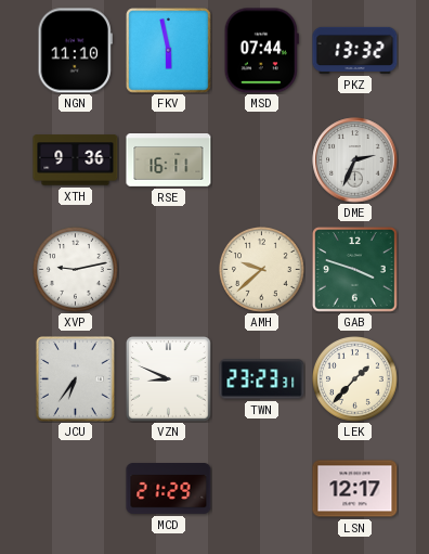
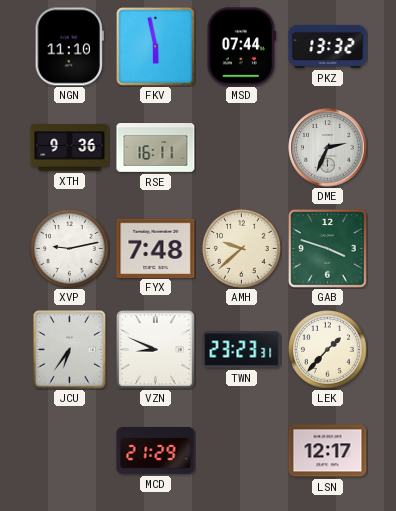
FYX: none -> 7:48
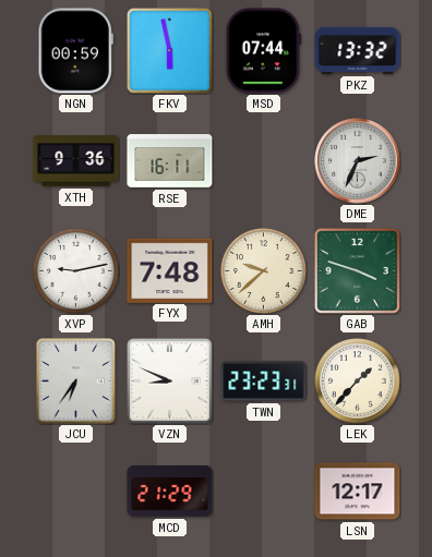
NGN: 11:10 -> 00:59
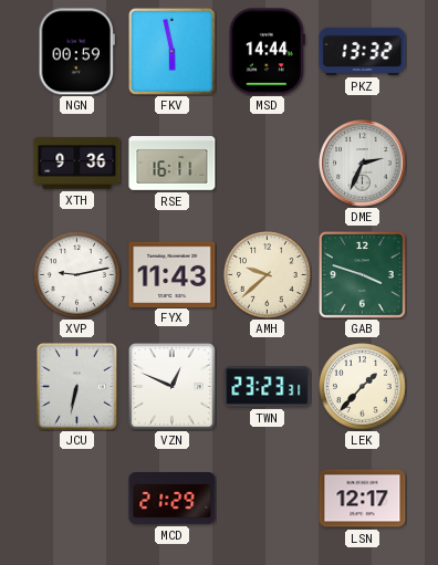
MSD: 07:44 -> 14:44
FYX: 7:48 -> 11:43
JCU: 6:36 -> 6:32
VZN: 8:49 -> 12:49
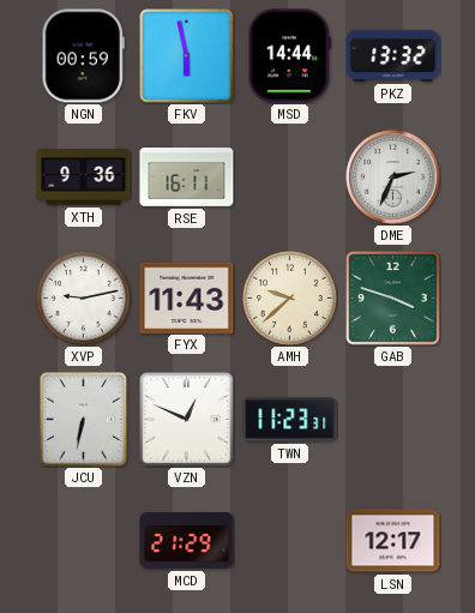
TWN: 23:23 -> 11:23
LEK: 1:37 -> none
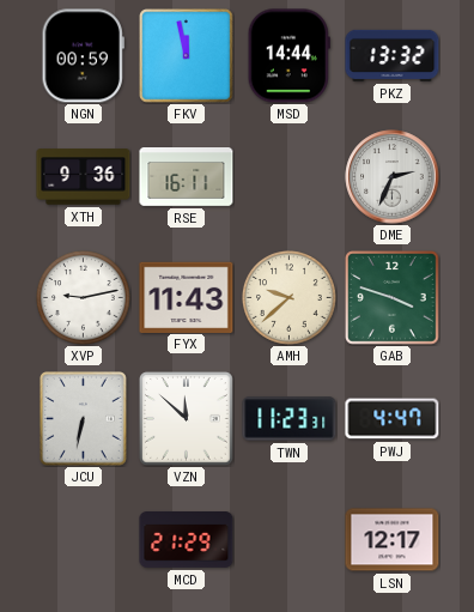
FKV: 5:58 -> 11:58
VZN: 12:49 -> 11:52
PWJ: none -> 4:47
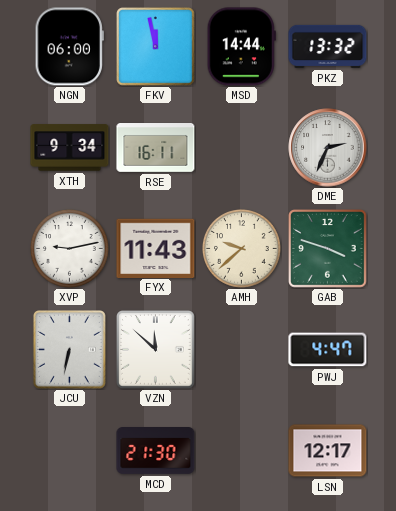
NGN: 00:59 -> 06:00
XTH: 9:36 -> 9:34
TWN: 11:23 -> none
MCD: 21:29 -> 21:30
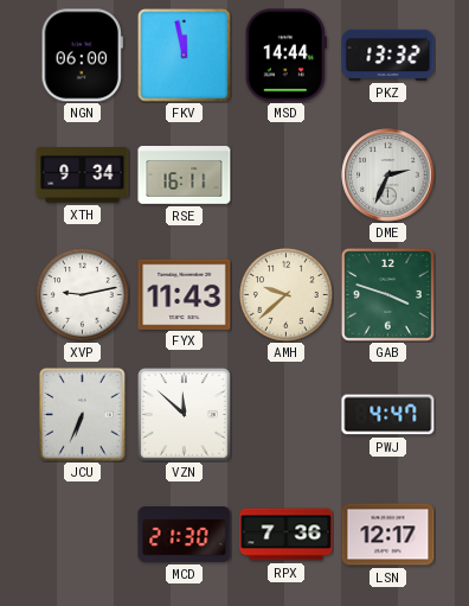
JCU: 6:32 -> 6:34
RPX: none -> 7:36
